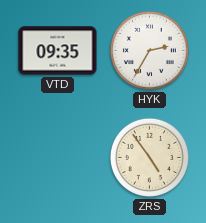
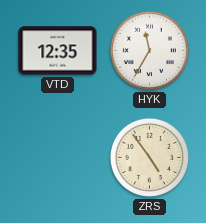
VTD: 09:35 -> 12:35
HYK: 2:35 -> 11:35
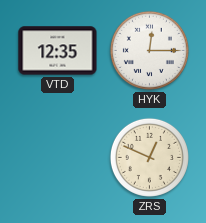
HYK: 11:35 -> 12:15
ZRS: 4:54 -> 12:49
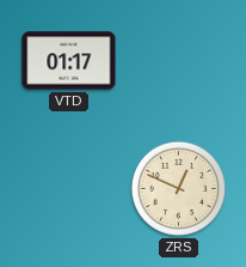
VTD: 12:35 -> 01:17
HYK: 12:15 -> none
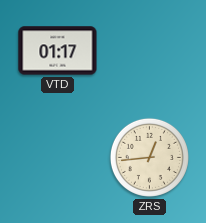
ZRS: 12:49 -> 12:44
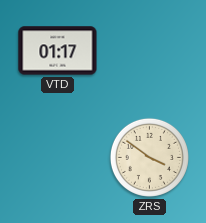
ZRS: 12:44 -> 3:51
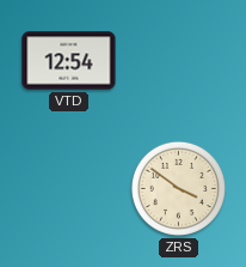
VTD: 01:17 -> 12:54
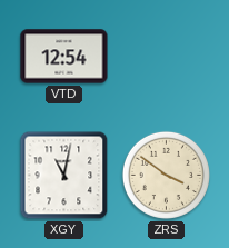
XGY: none -> 11:02
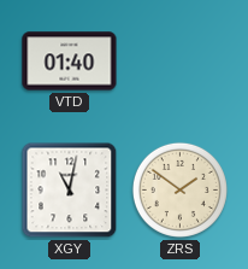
VTD: 12:54 -> 01:40
ZRS: 3:51 -> 1:51
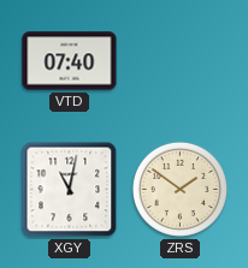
VTD: 01:40 -> 07:40
